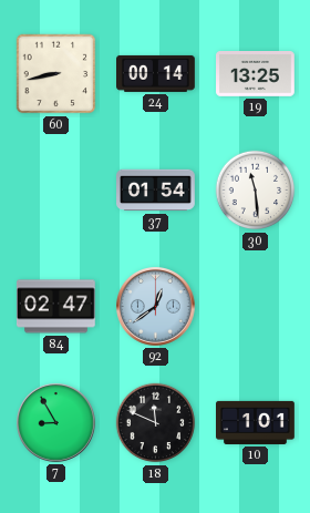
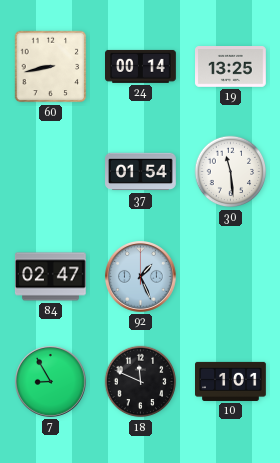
92: 12:39 -> 1:26
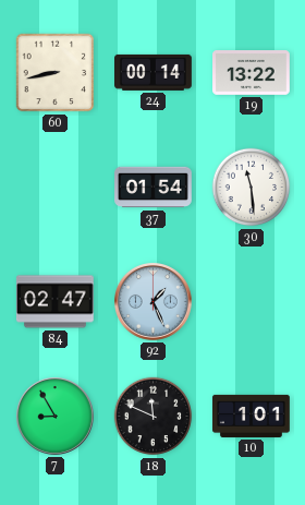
19: 13:25 -> 13:22
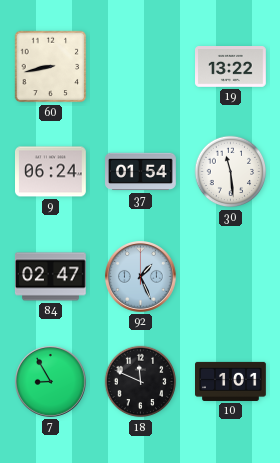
24: 00:14 -> none
9: none -> 06:24
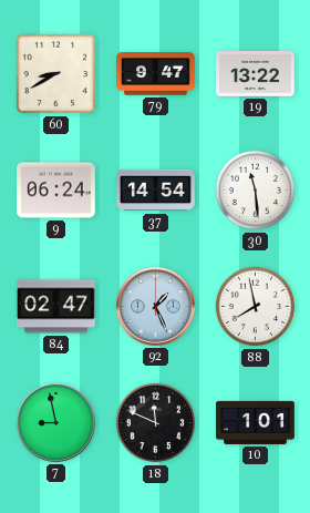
60: 8:43 -> 8:40
79: none -> 9:47
37: 01:54 -> 14:54
88: none -> 7:58
7: 8:55 -> 8:58
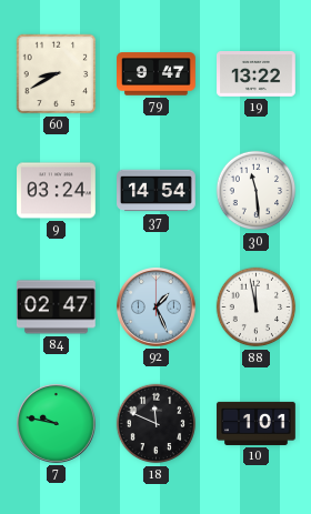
9: 06:24 -> 03:24
88: 7:58 -> 11:58
7: 8:58 -> 9:47
